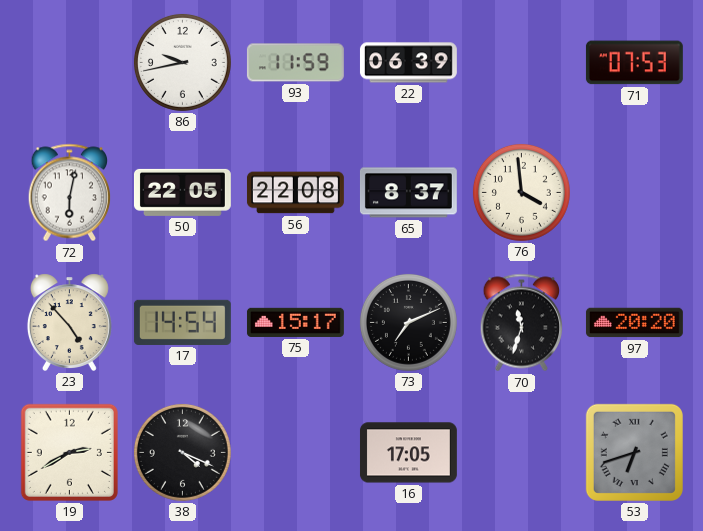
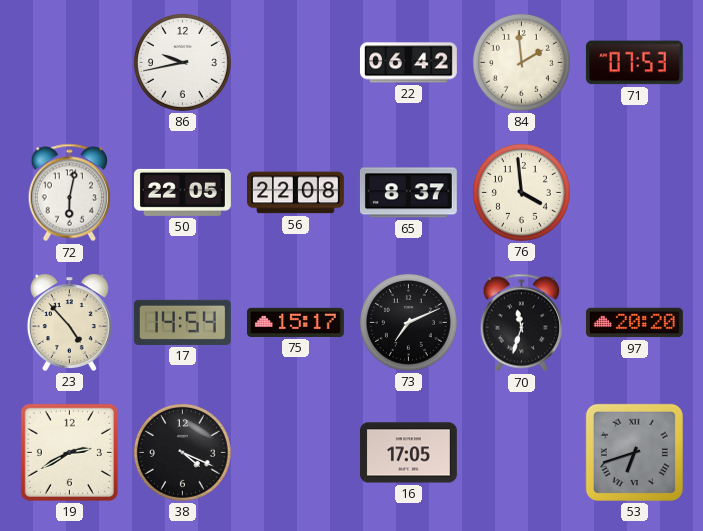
93: 11:59 -> none
22: 06:39 -> 06:42
84: none -> 1:59
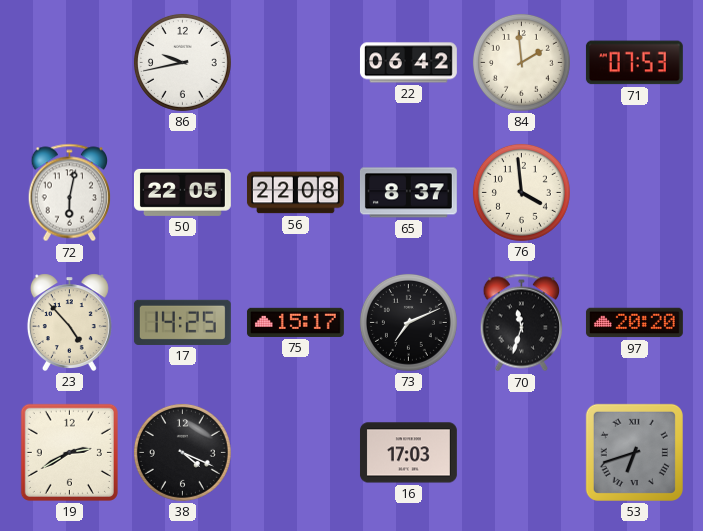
17: 14:54 -> 14:25
16: 17:05 -> 17:03
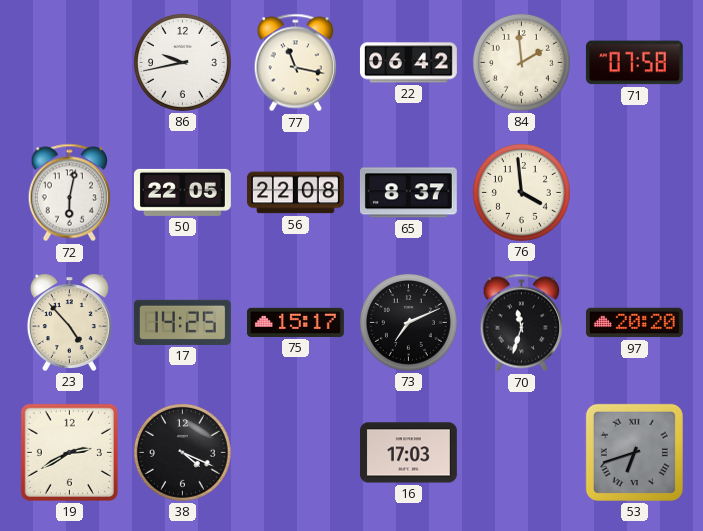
77: none -> 11:17
71: 07:53 -> 07:58
